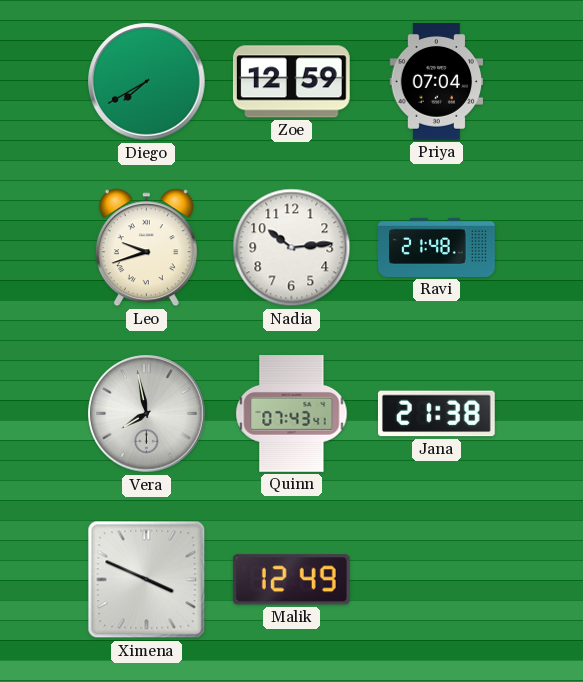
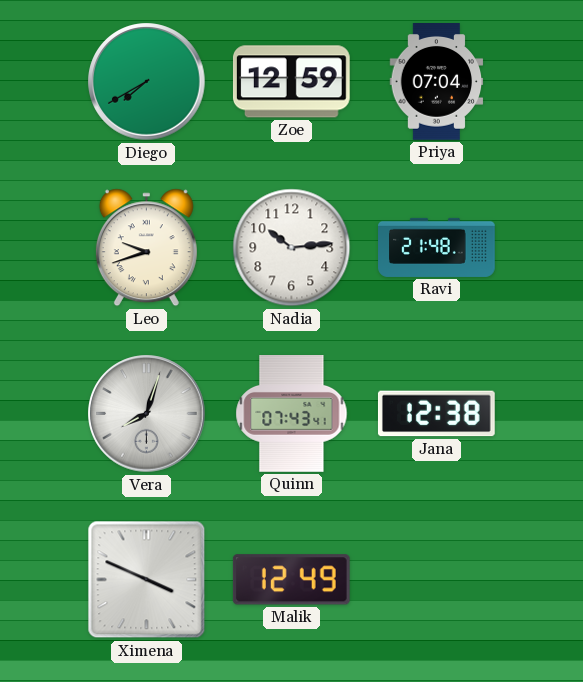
Vera: 7:58 -> 8:03
Jana: 21:38 -> 12:38
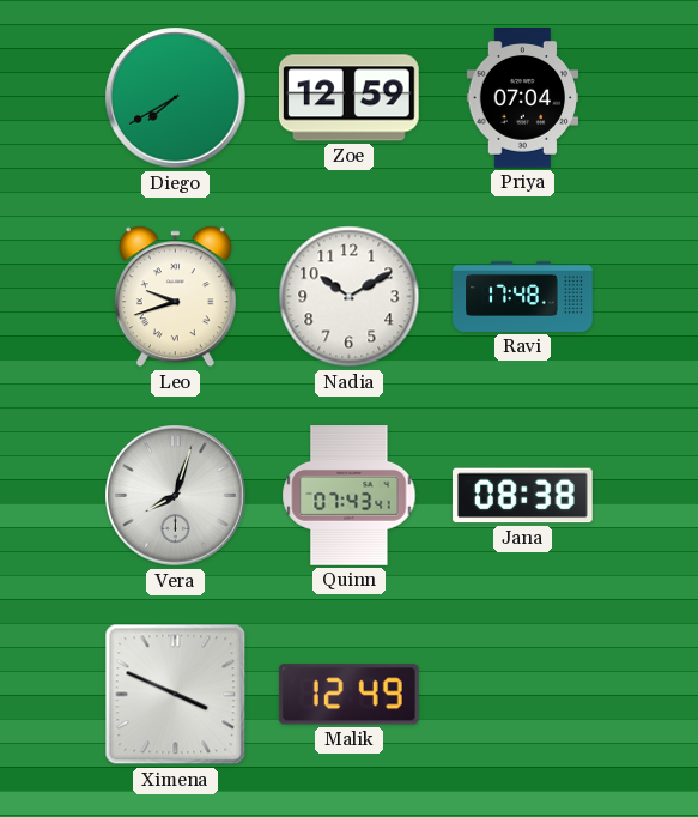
Nadia: 10:14 -> 10:10
Ravi: 21:48 -> 17:48
Jana: 12:38 -> 08:38
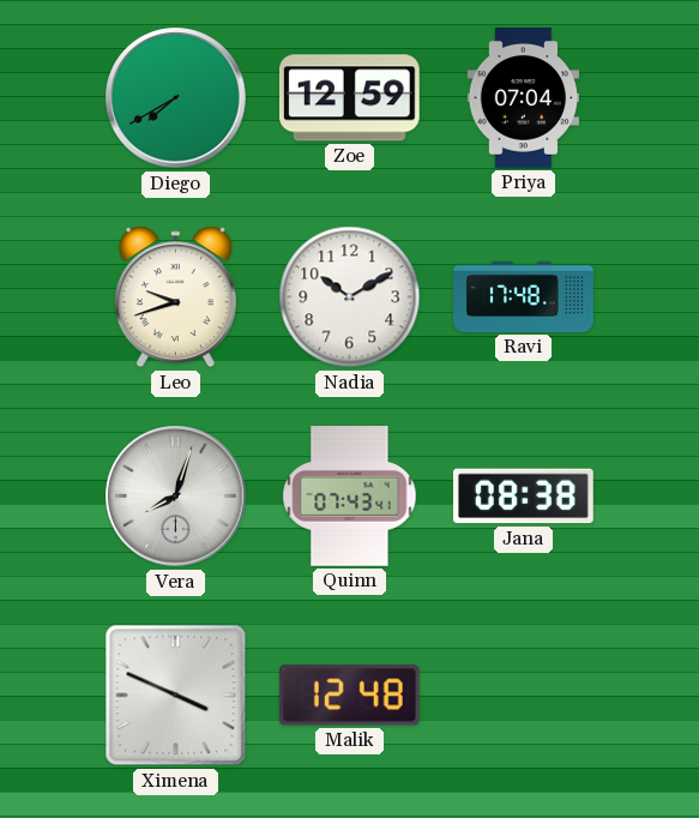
Malik: 12:49 -> 12:48
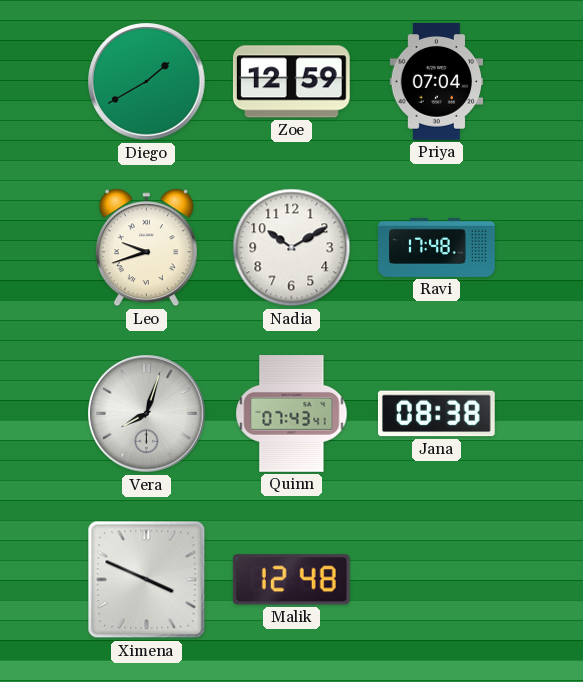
Diego: 7:40 -> 1:40
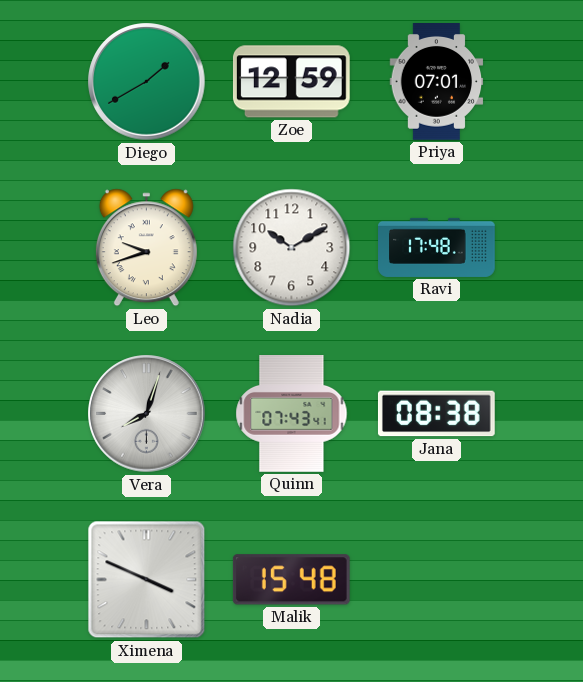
Priya: 07:04 -> 07:01
Malik: 12:48 -> 15:48
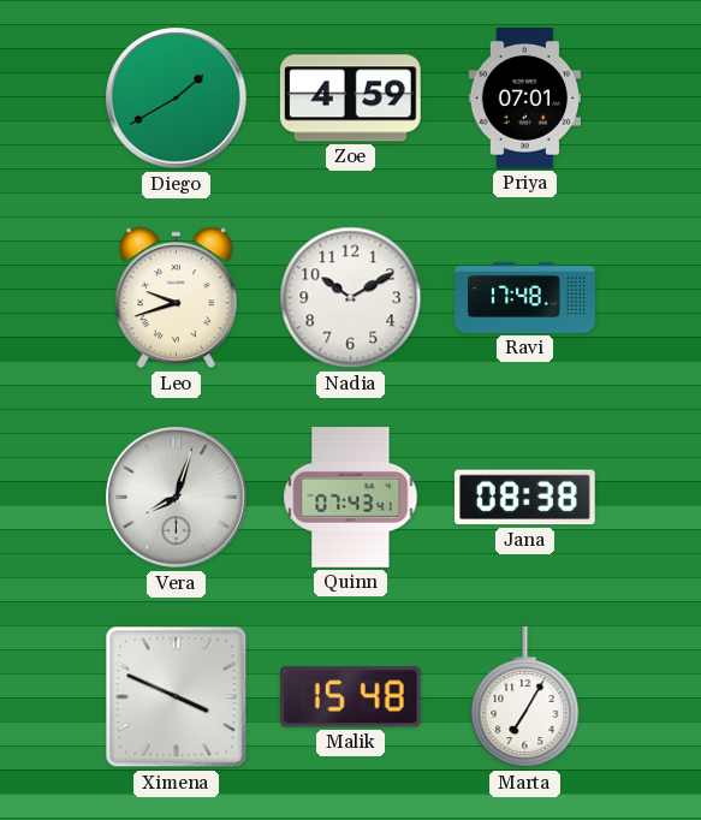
Zoe: 12:59 -> 4:59
Marta: none -> 7:05
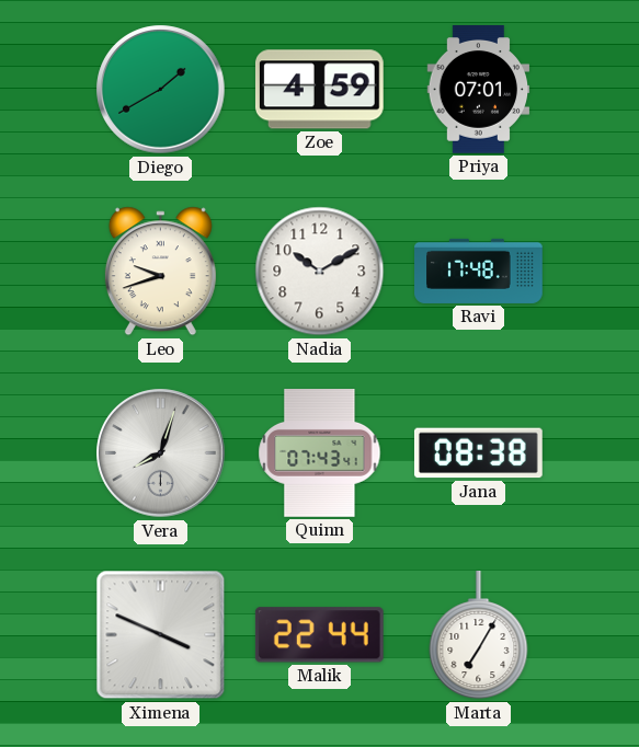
Malik: 15:48 -> 22:44
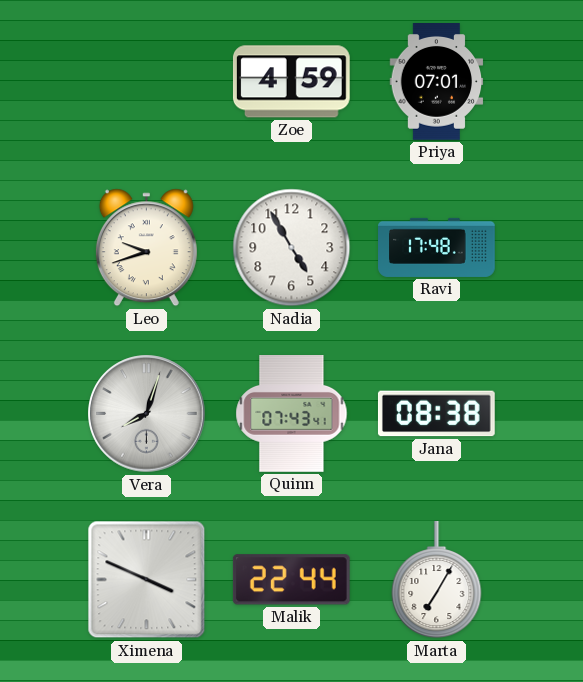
Diego: 1:40 -> none
Nadia: 10:10 -> 4:55
